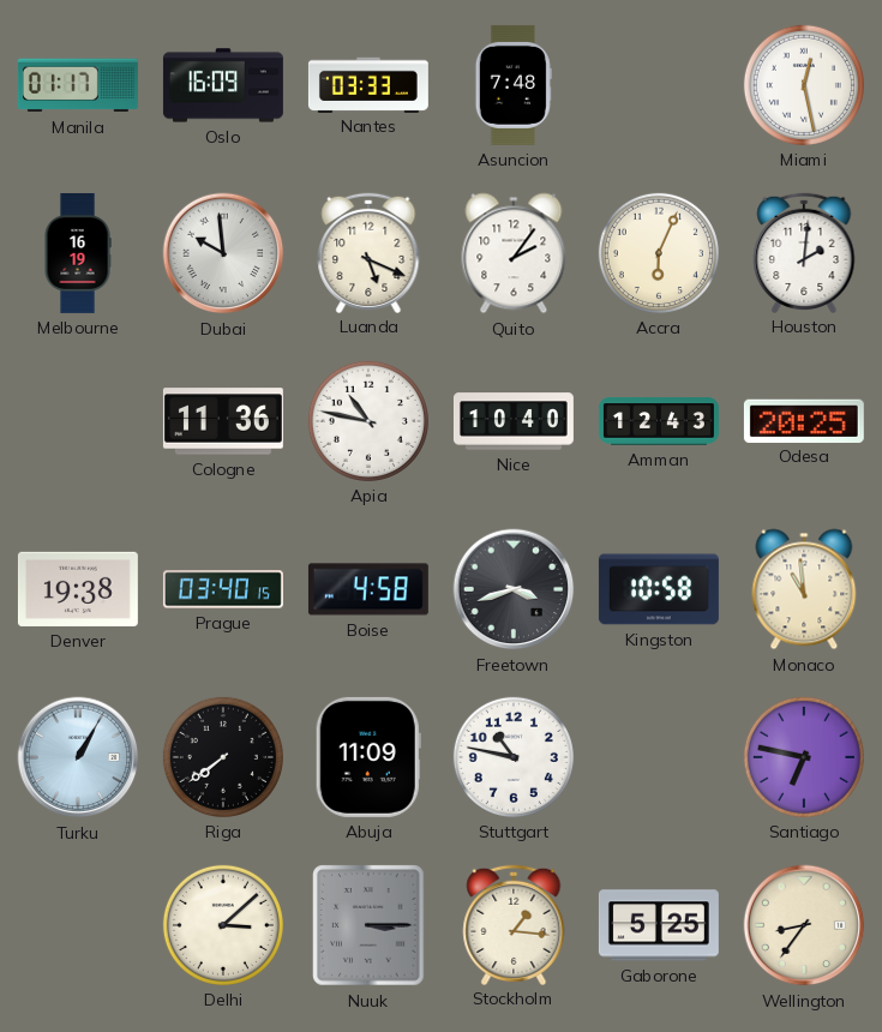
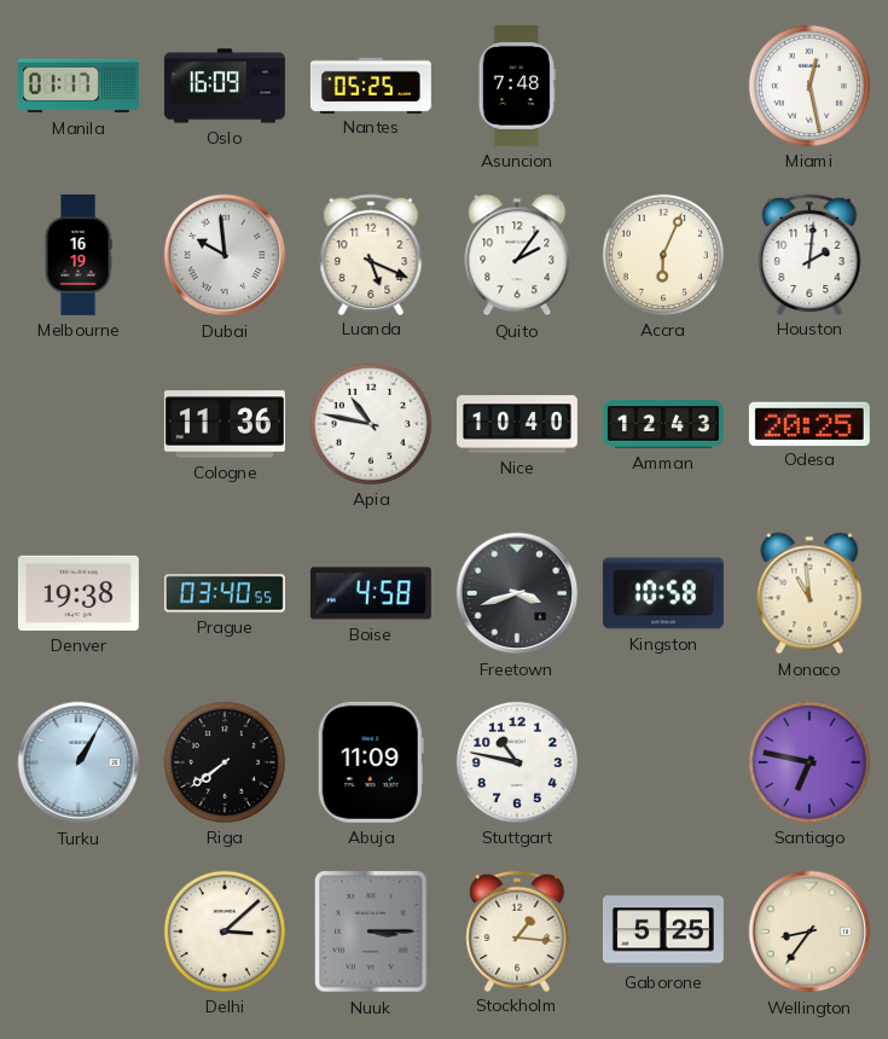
Nantes: 03:33 -> 05:25
Prague: 03:40:15 -> 03:40:55
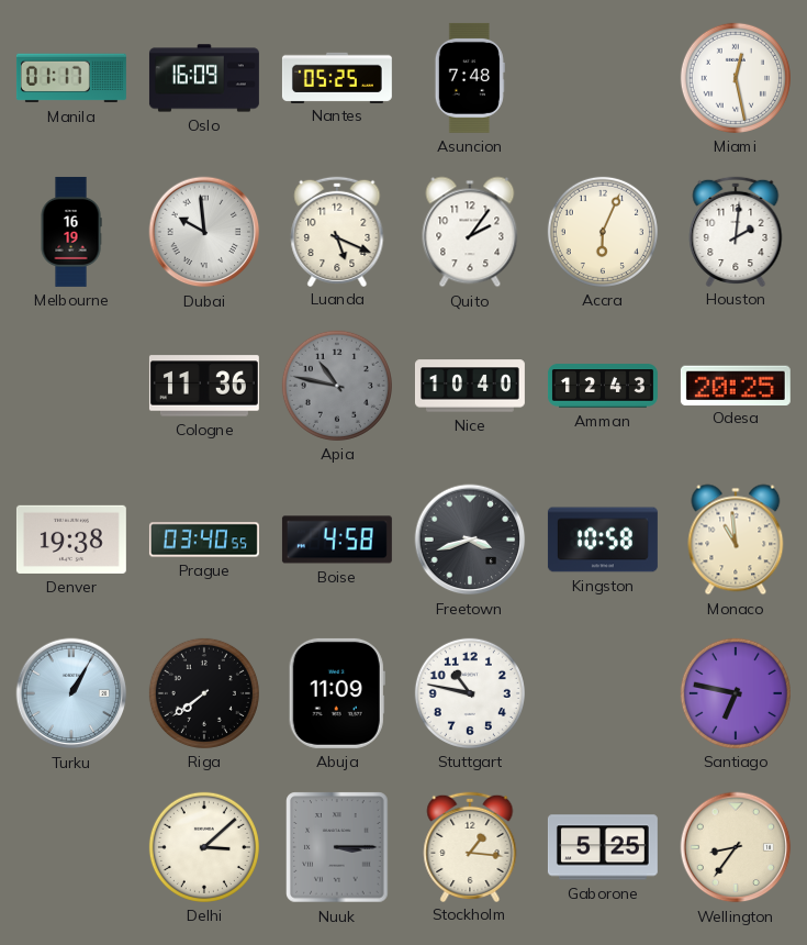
Apia dial: white -> grey
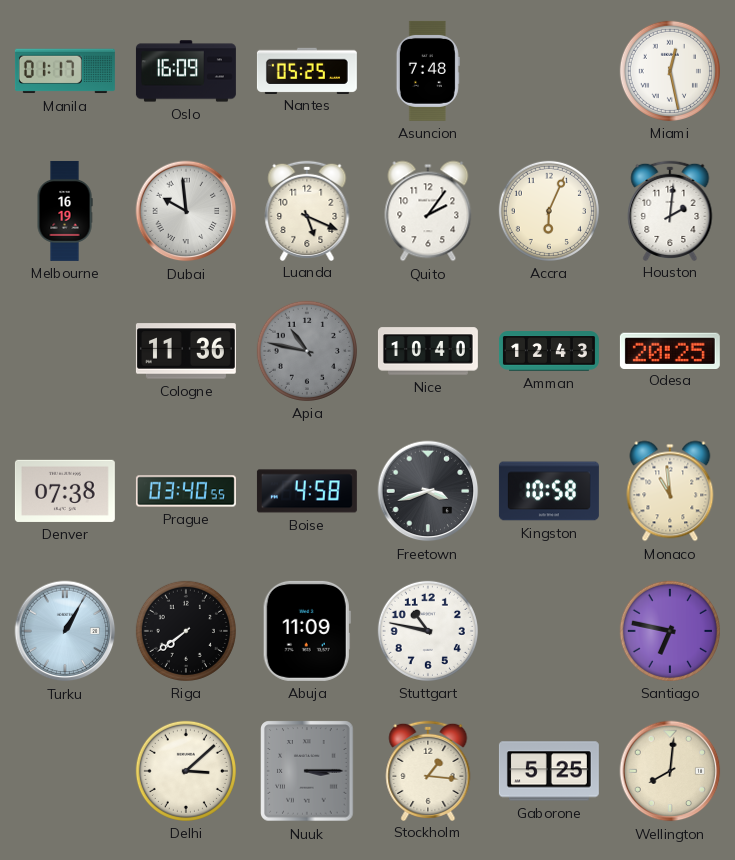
Denver: 19:38 -> 07:38
Wellington: 8:36 -> 8:01
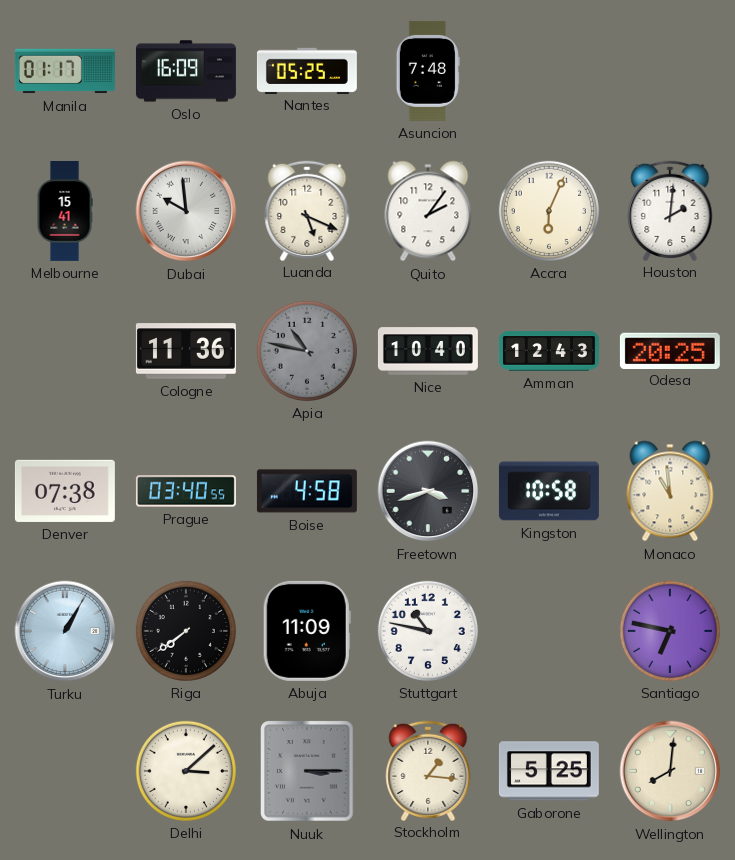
Miami: 12:28 -> none
Melbourne: 16:19 -> 15:41
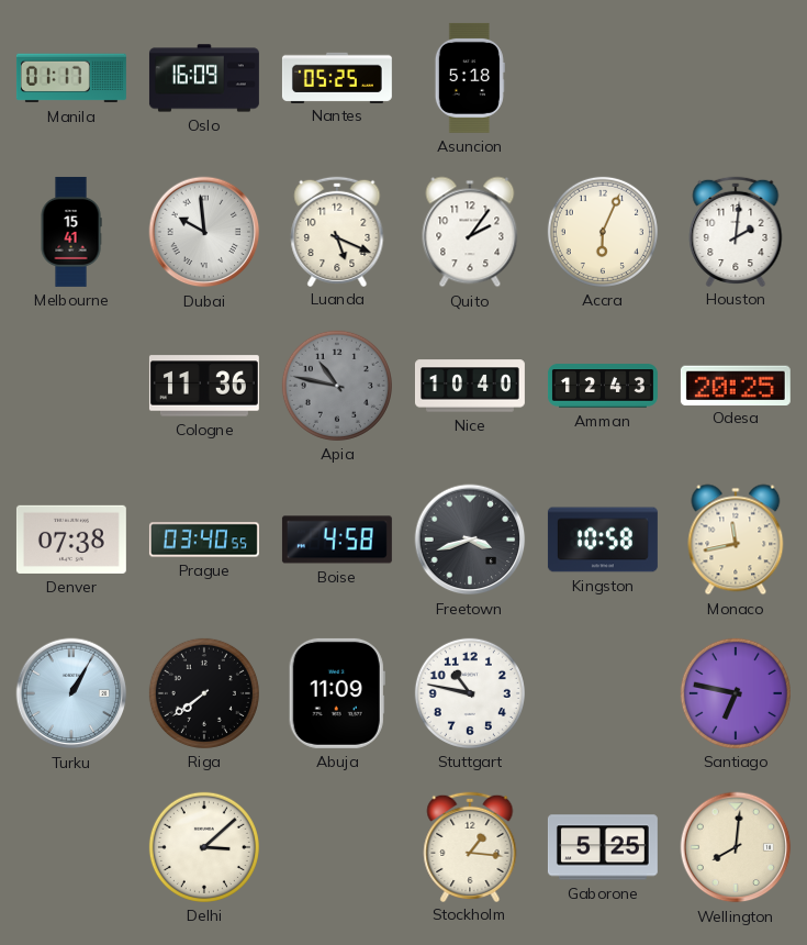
Asuncion: 7:48 -> 5:18
Monaco: 10:59 -> 11:43
Nuuk: 3:15 -> none
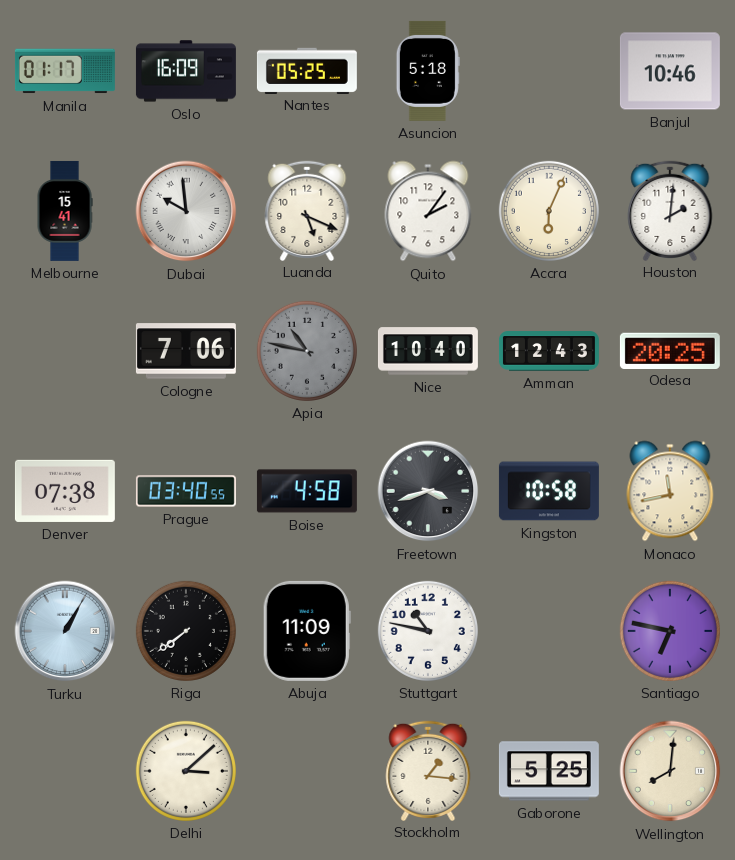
Banjul: none -> 10:46
Cologne: 11:36 -> 7:06
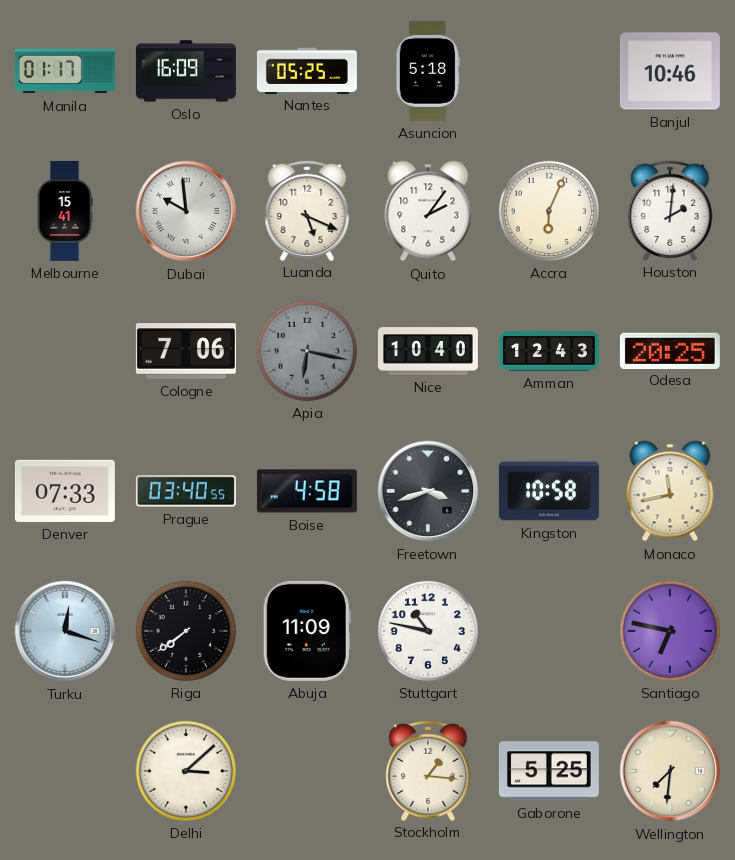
Apia: 10:47 -> 6:17
Denver: 07:38 -> 07:33
Turku: 1:05 -> 12:18
Wellington: 8:01 -> 7:31
